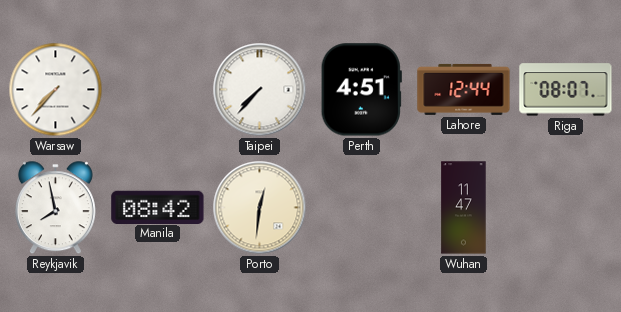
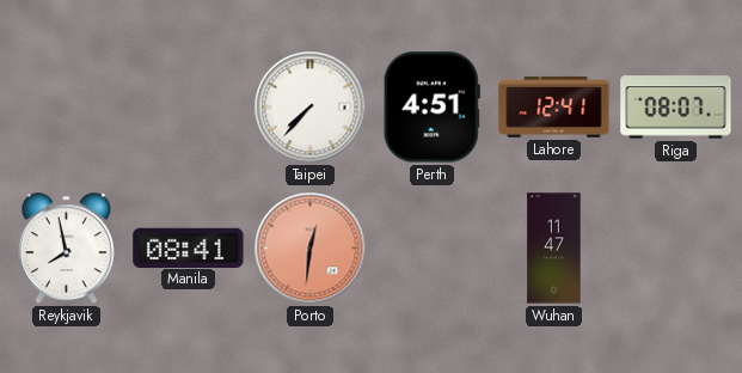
Warsaw: 7:37 -> none
Lahore: 12:44 -> 12:41
Manila: 08:42 -> 08:41
Porto dial: cream -> salmon
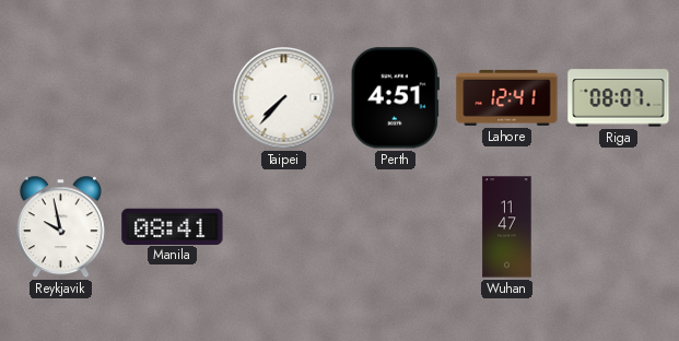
Reykjavik: 7:58 -> 9:58
Porto: 12:31 -> none
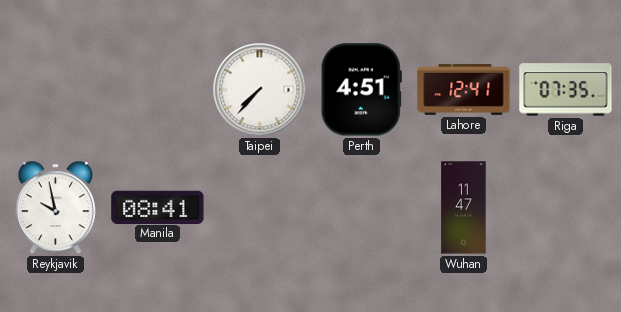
Riga: 08:07 -> 07:35
